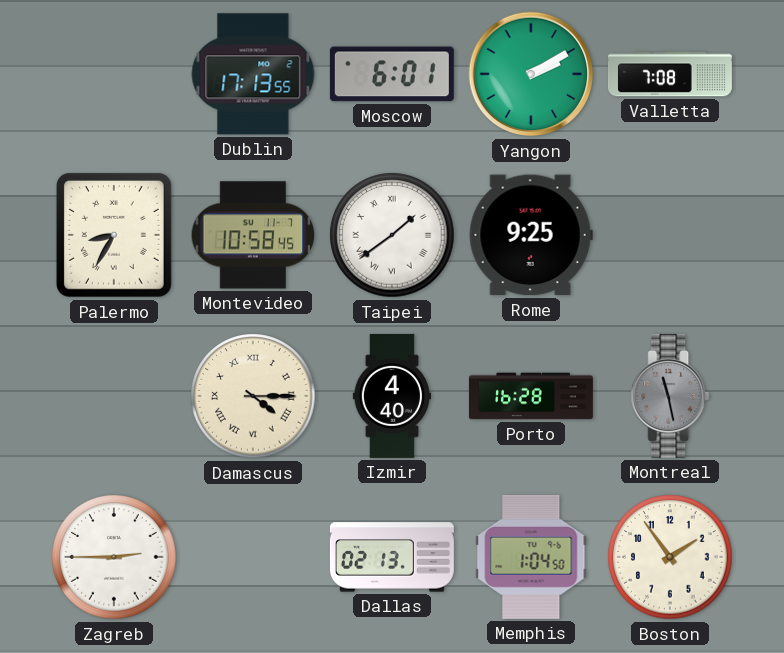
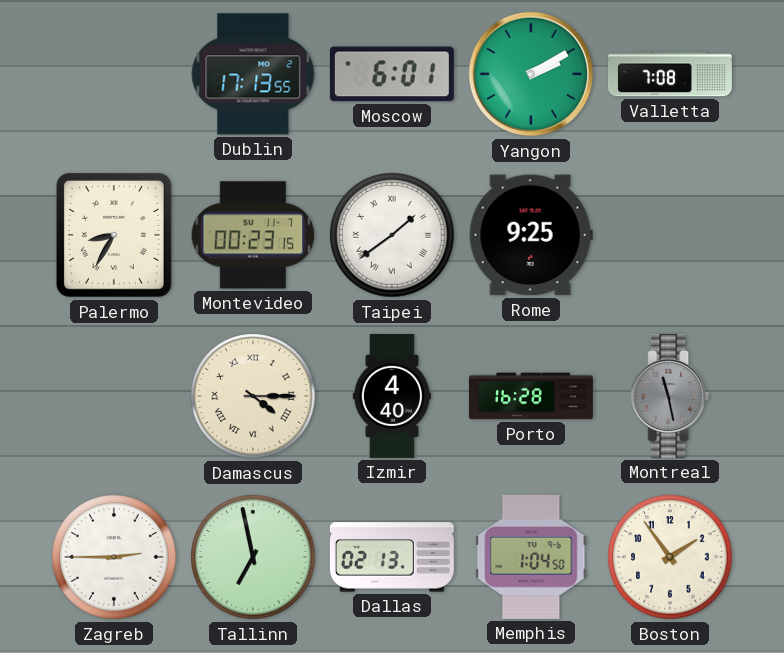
Montevideo: 10:58 -> 00:23
Tallinn: none -> 6:58
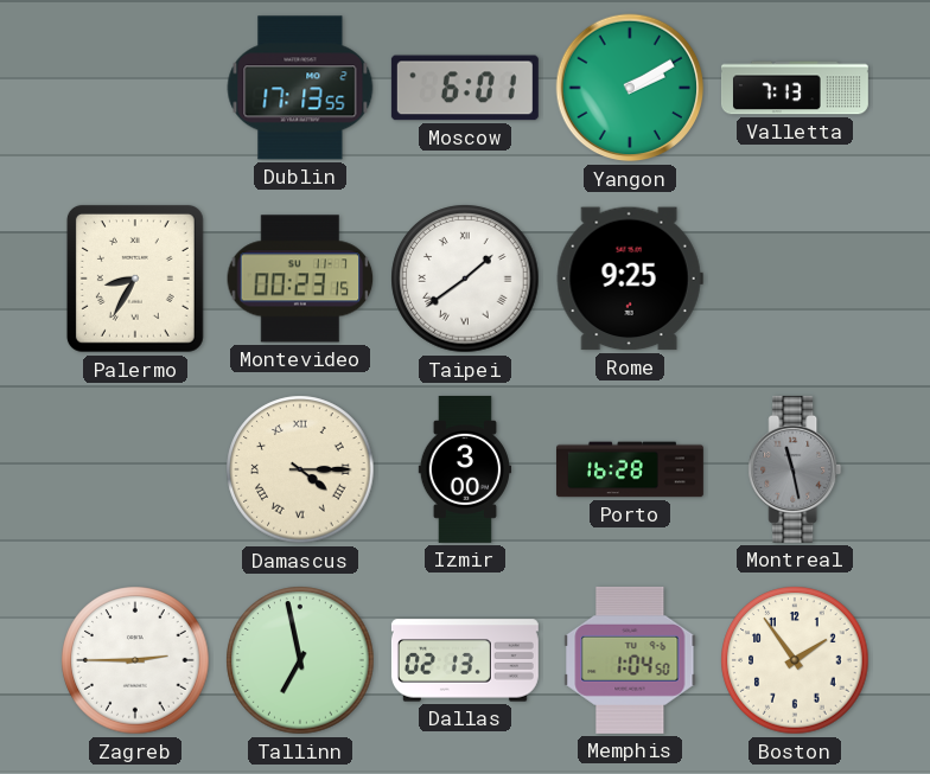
Valletta: 7:08 -> 7:13
Izmir: 4:40 -> 3:00
